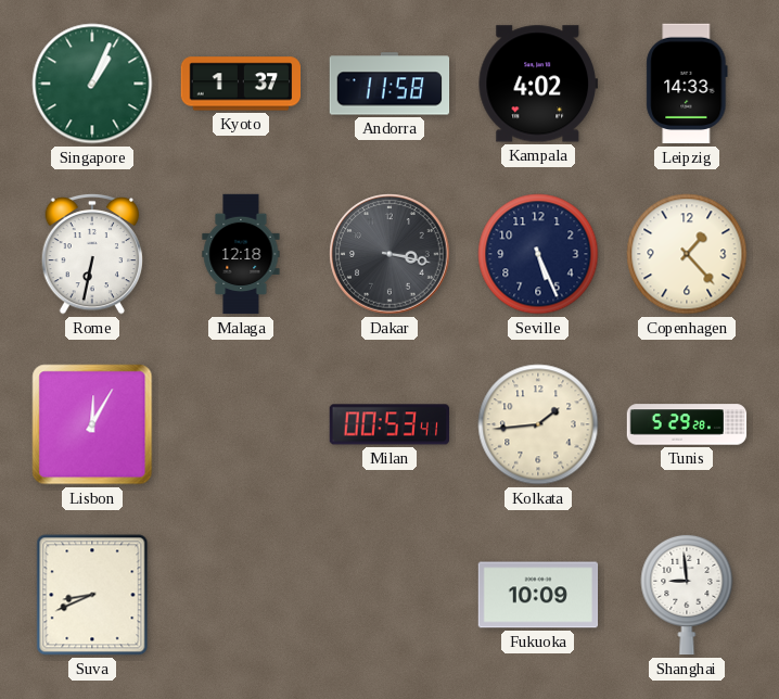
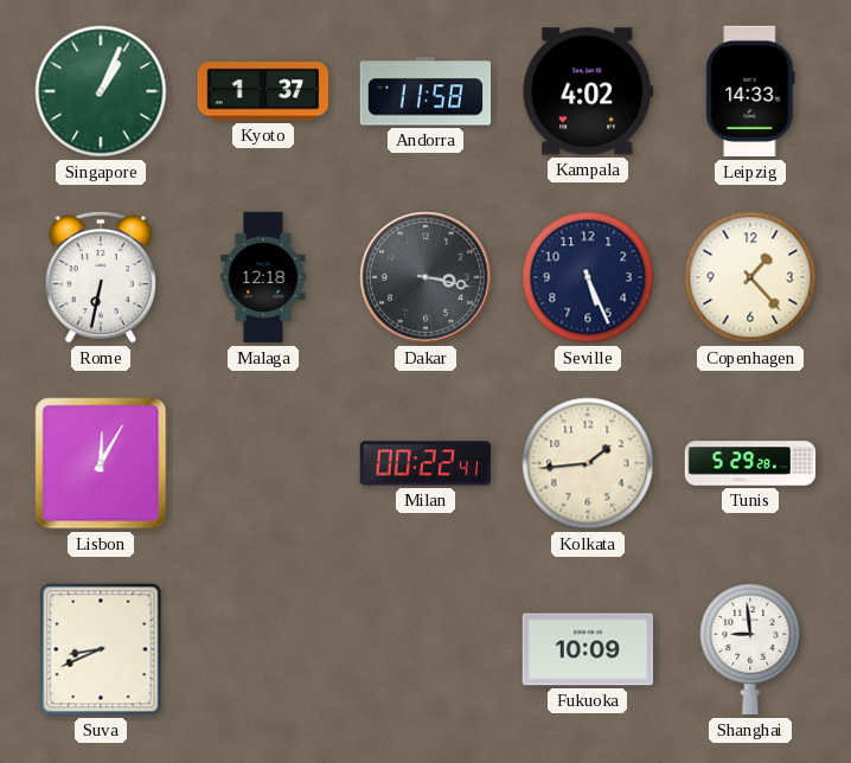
Milan: 00:53 -> 00:22
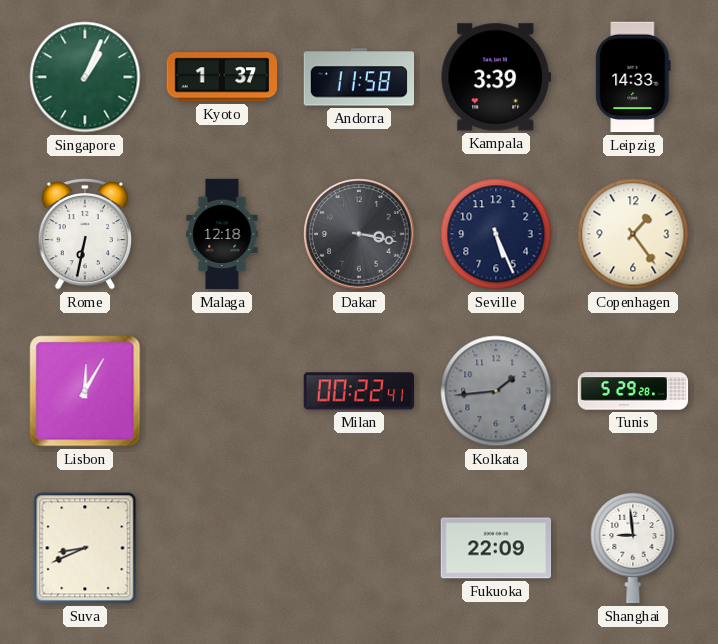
Kampala: 4:02 -> 3:39
Copenhagen: 1:23 -> 1:24
Kolkata dial: cream -> grey
Fukuoka: 10:09 -> 22:09
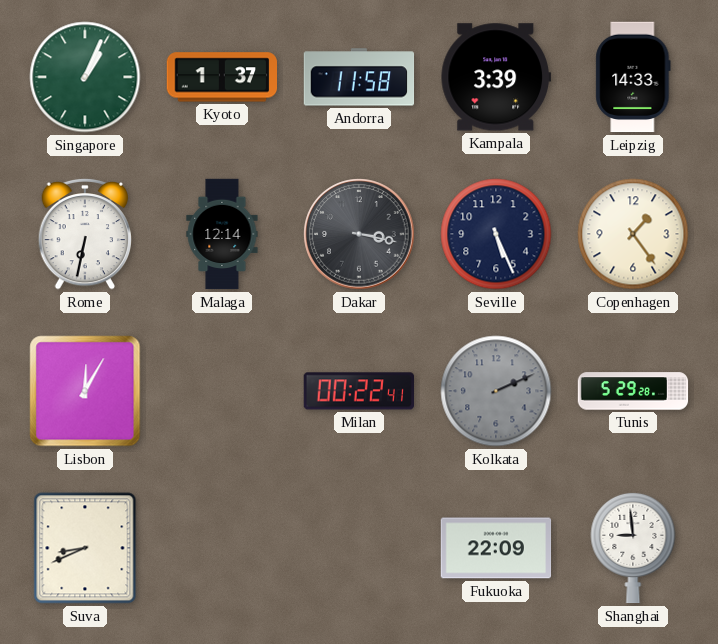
Malaga: 12:18 -> 12:14
Kolkata: 1:44 -> 2:11
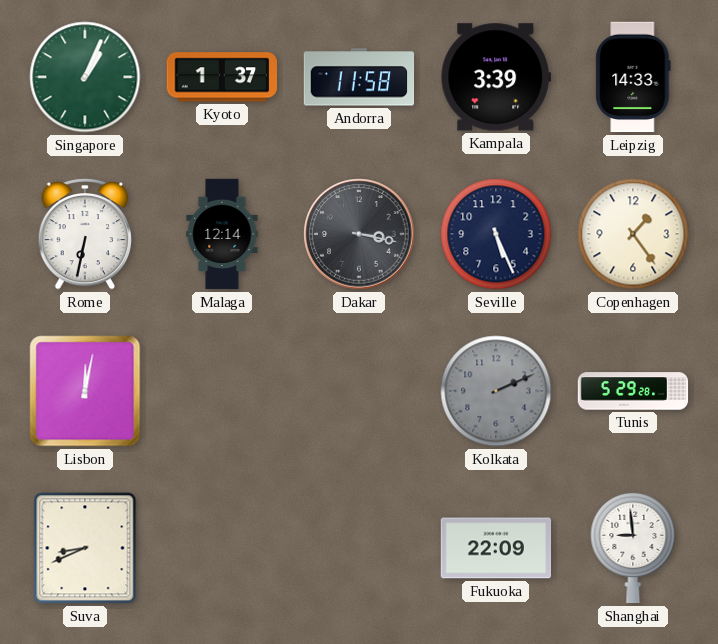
Lisbon: 12:05 -> 12:02
Milan: 00:22 -> none
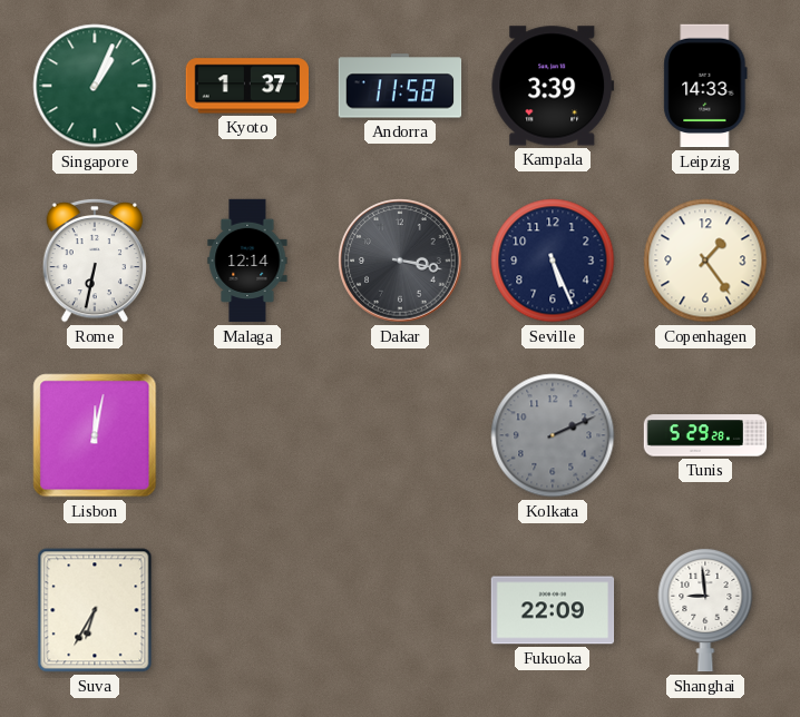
Suva: 8:41 -> 6:35
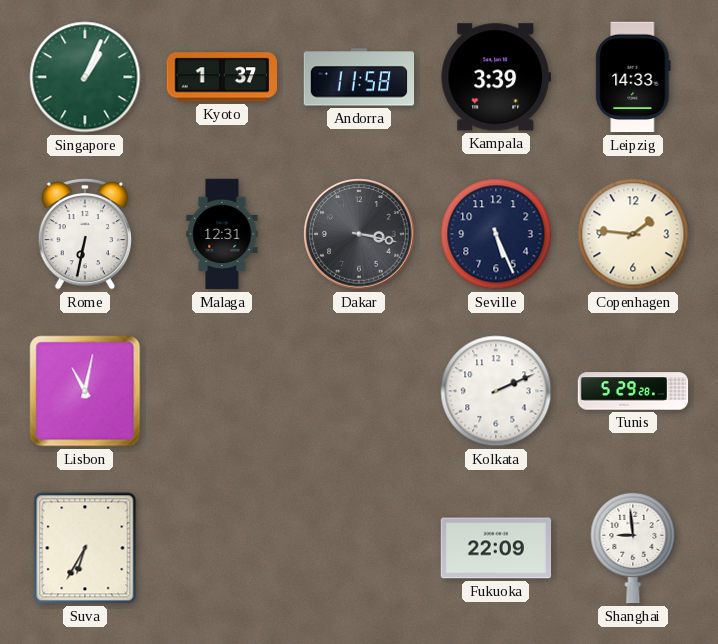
Malaga: 12:14 -> 12:31
Copenhagen: 1:24 -> 1:46
Lisbon: 12:02 -> 11:02
Kolkata dial: grey -> white
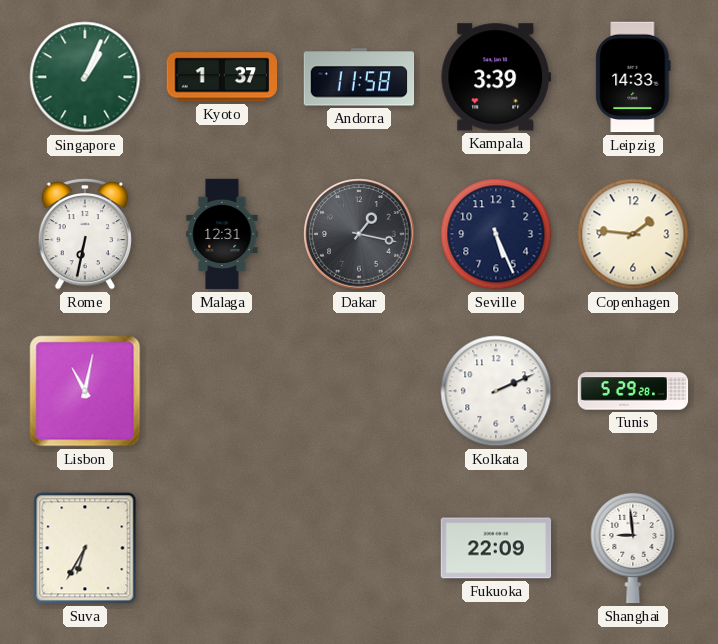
Dakar: 3:17 -> 1:17
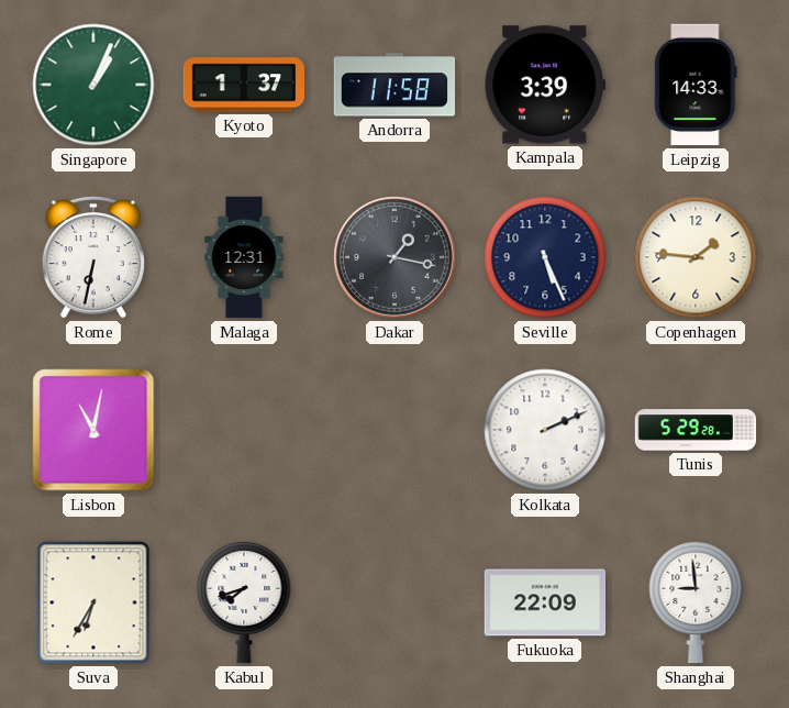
Kabul: none -> 7:42
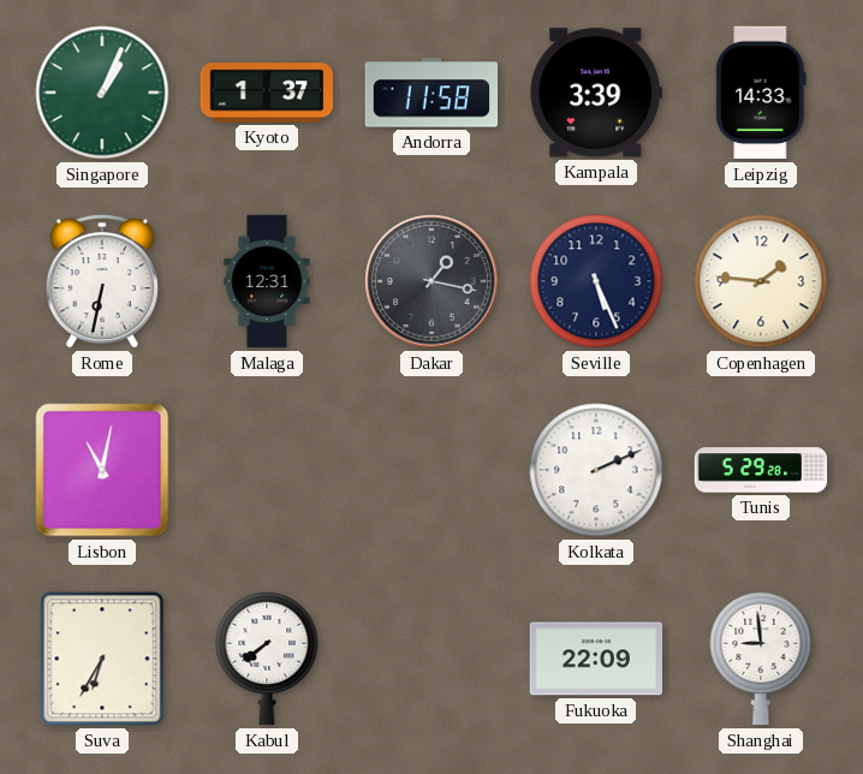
Kabul: 7:42 -> 7:39
